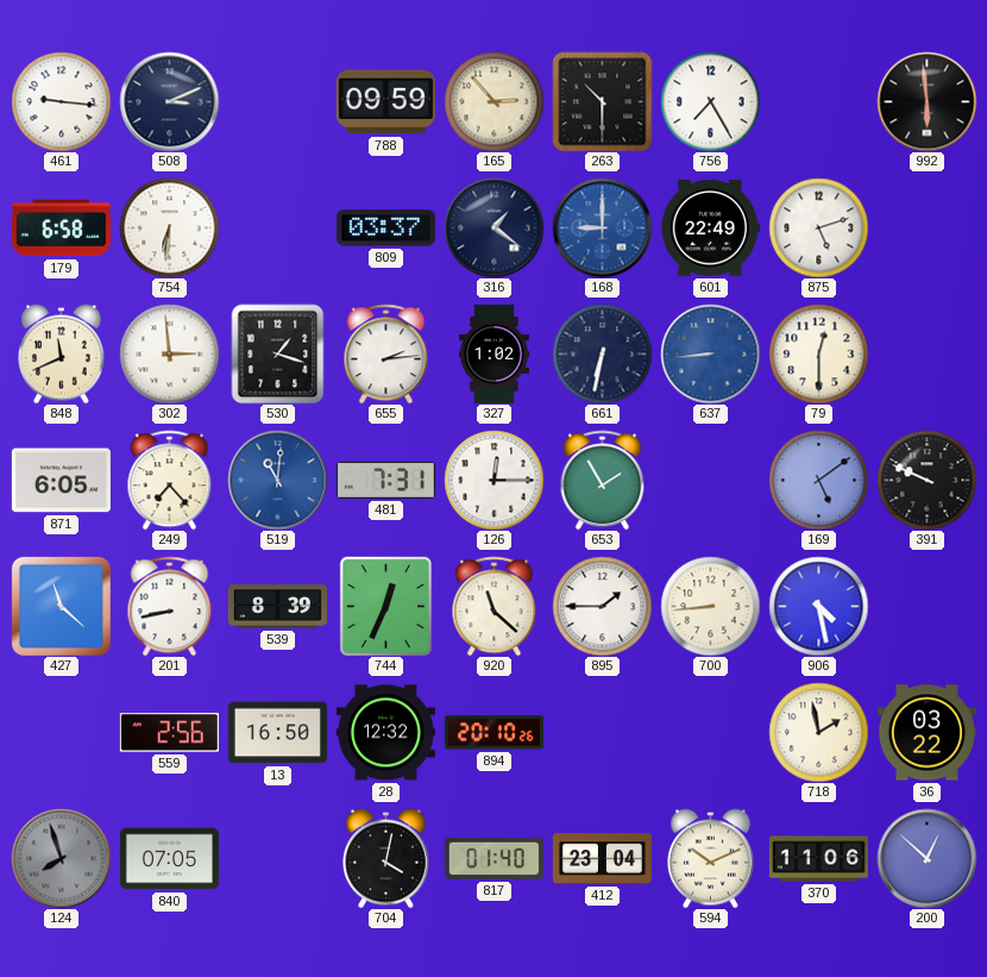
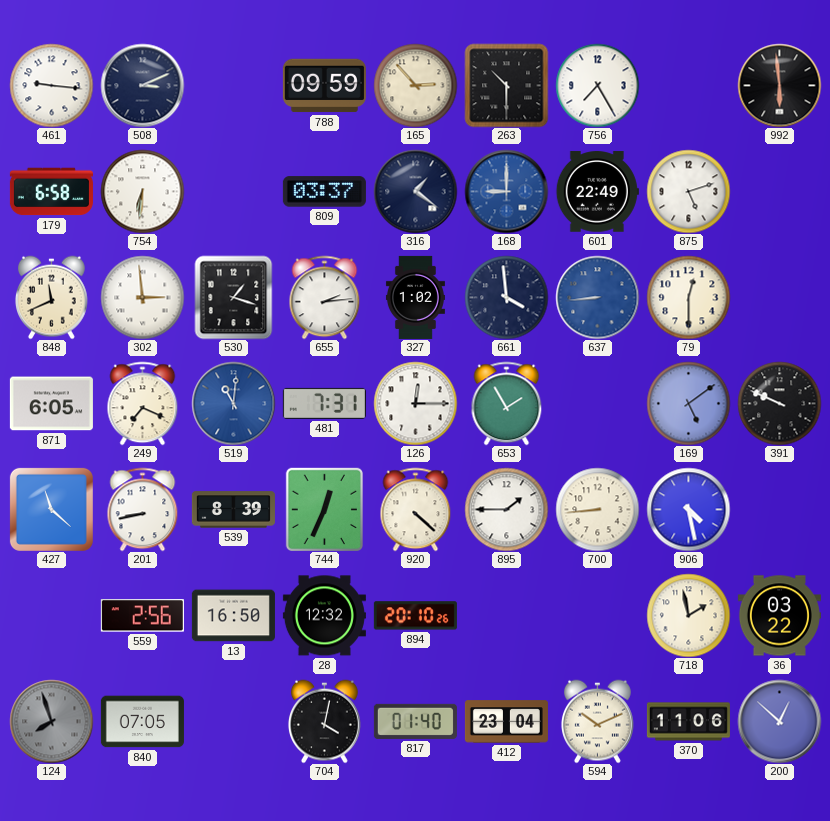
661: 6:32 -> 3:59
249: 7:23 -> 7:19
920: 11:22 -> 4:22
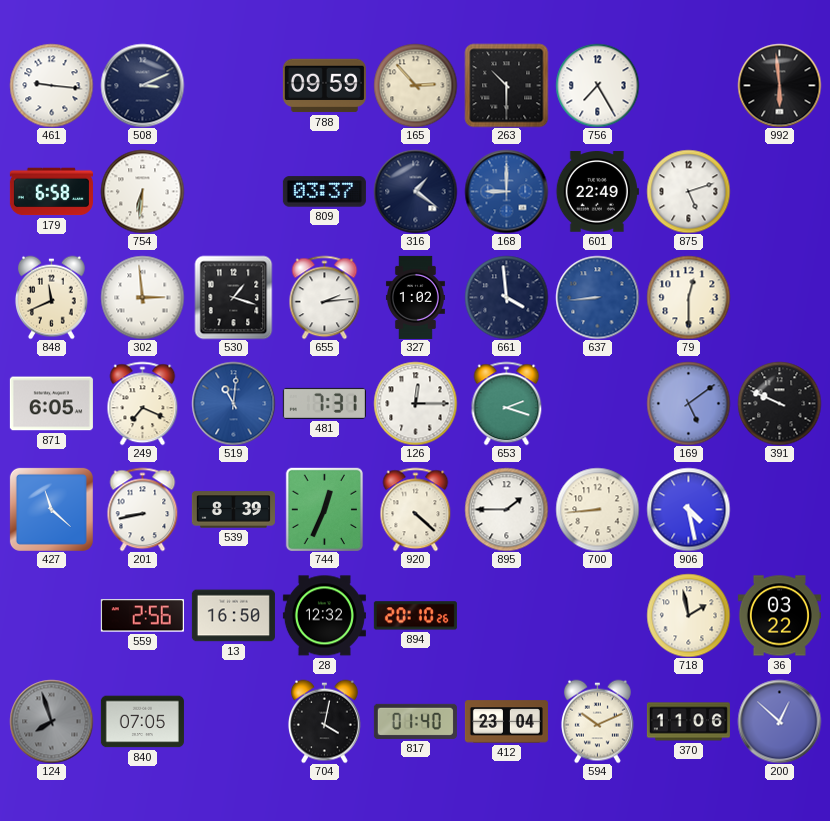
653: 1:55 -> 2:18
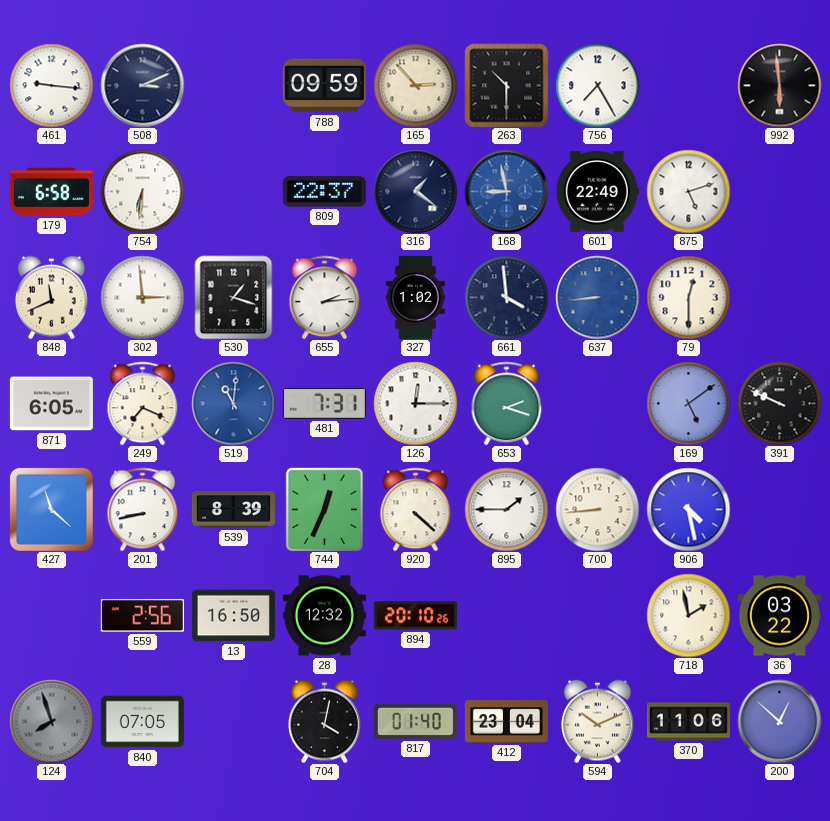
809: 03:37 -> 22:37
168: 9:00 -> 8:58
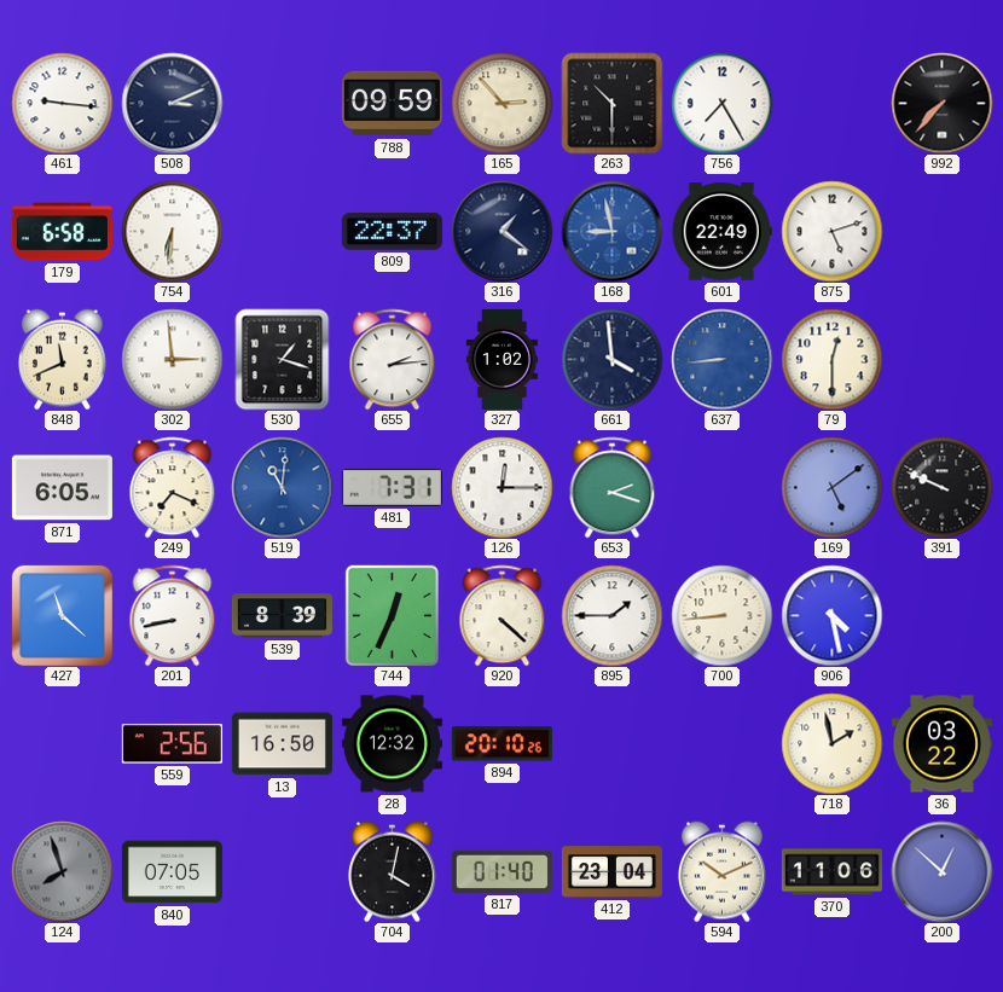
992: 5:59 -> 7:37
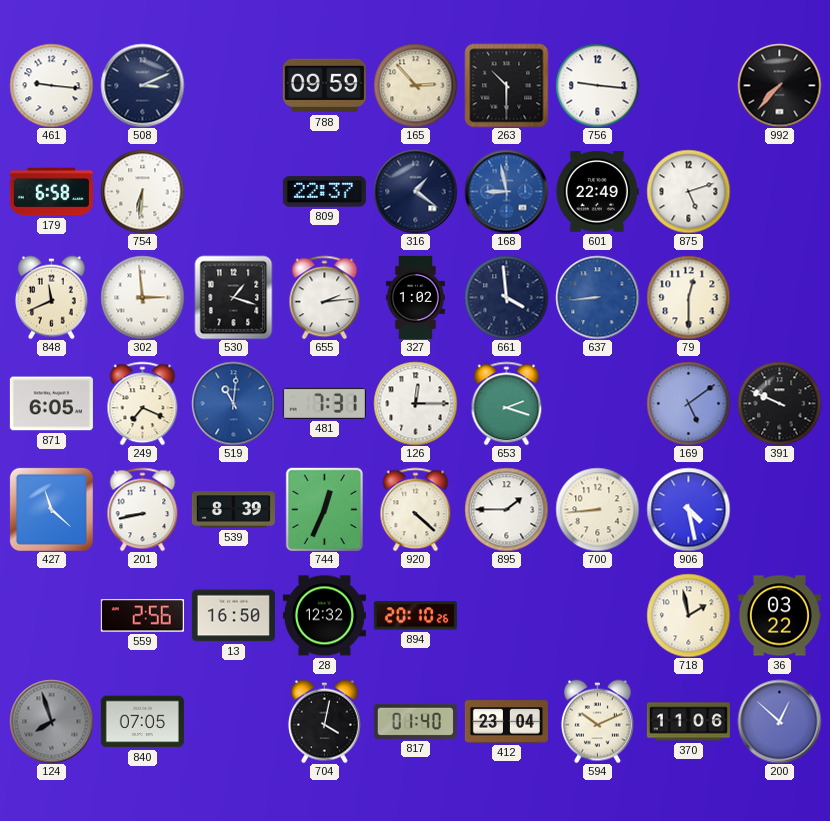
756: 7:25 -> 9:16
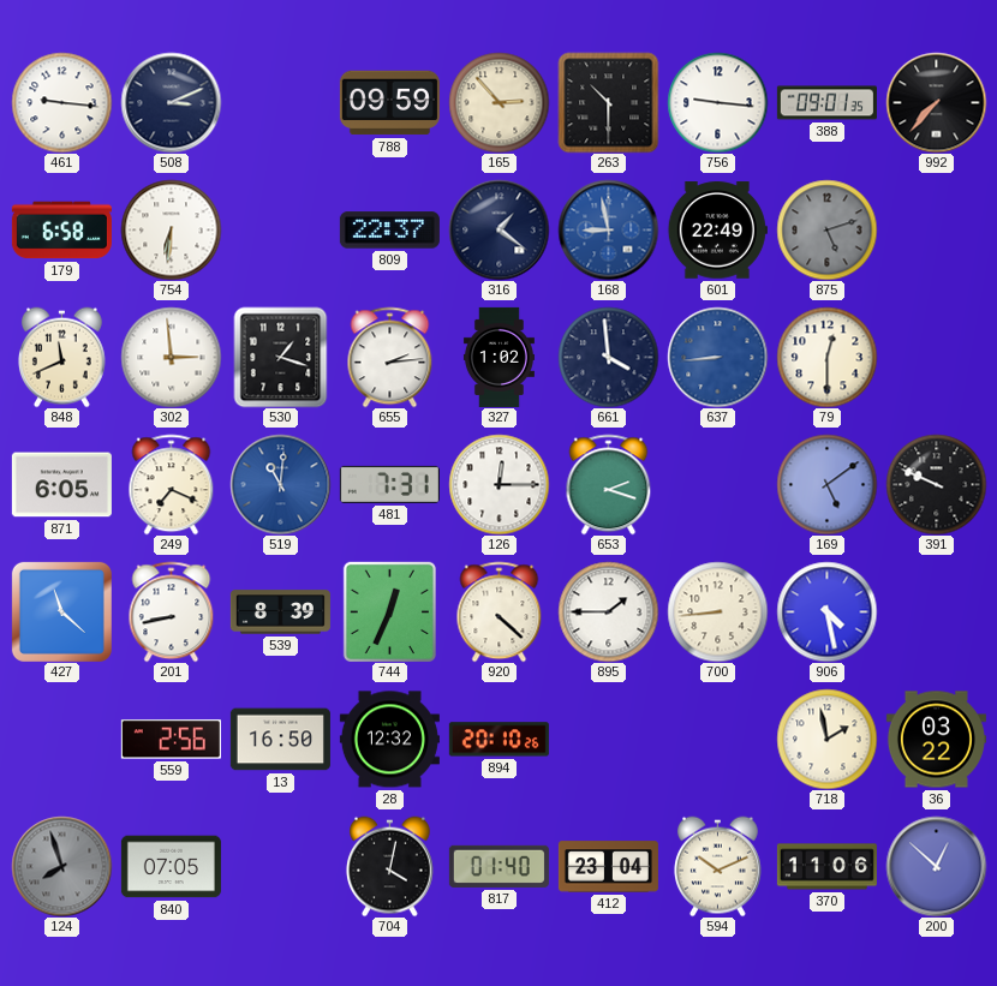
388: none -> 09:01
875 dial: white -> grey
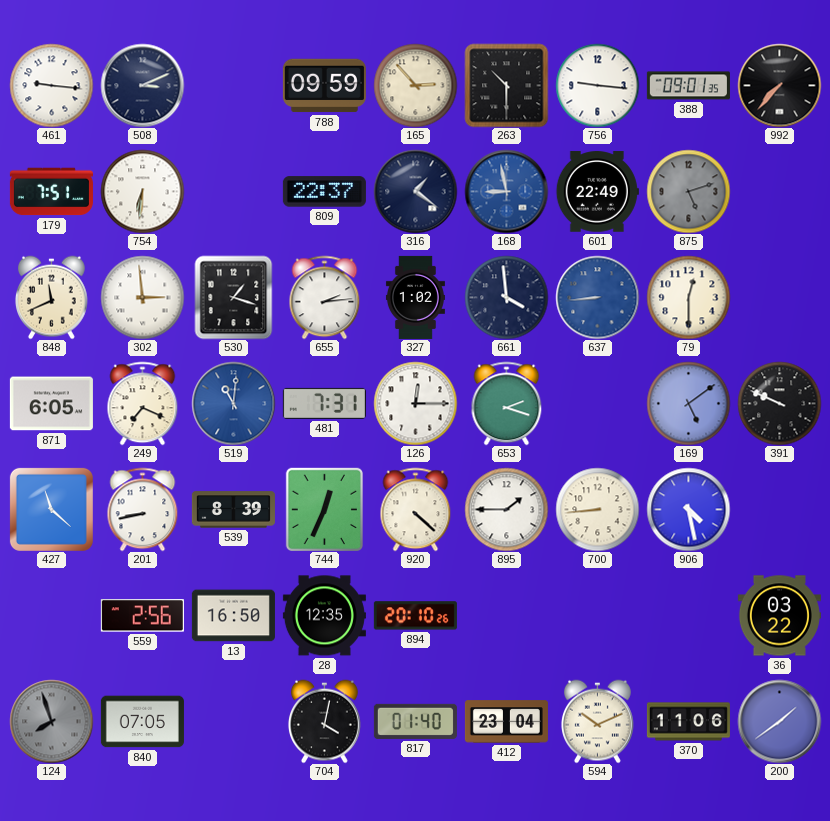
179: 6:58 -> 7:51
28: 12:32 -> 12:35
718: 1:58 -> none
200: 12:52 -> 1:39
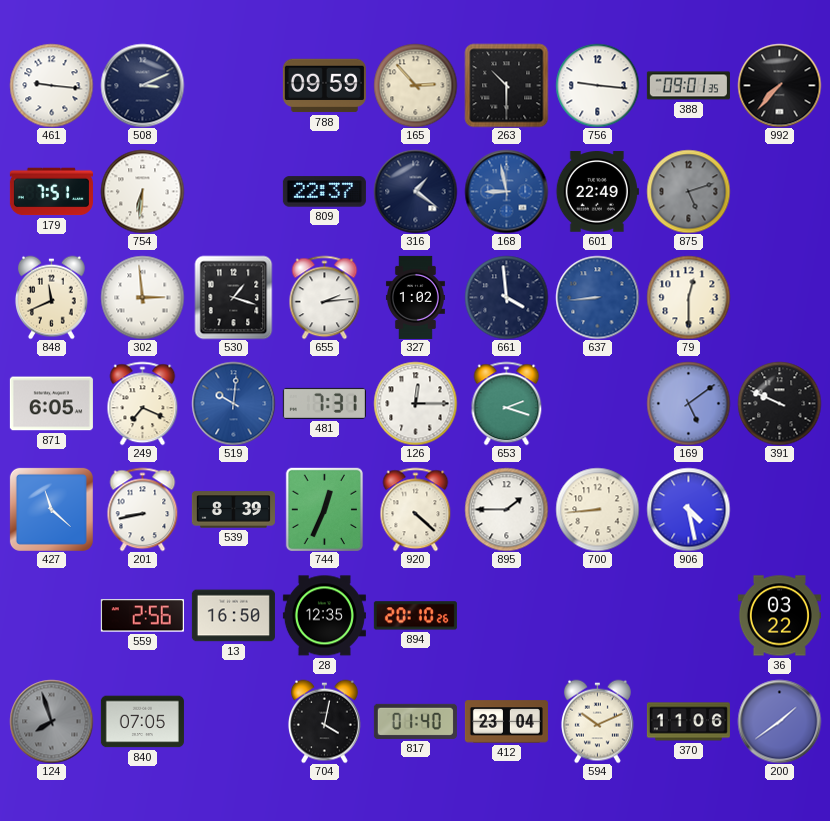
519: 11:01 -> 10:01
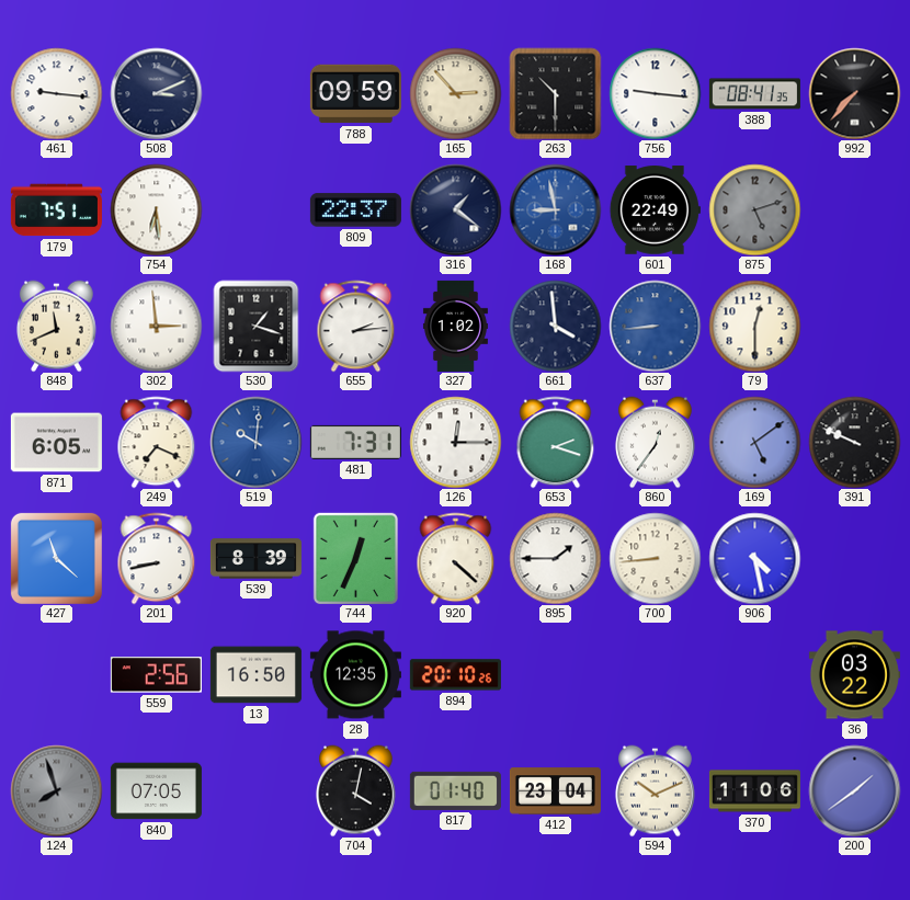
388: 09:01 -> 08:41
754: 6:31 -> 6:29
860: none -> 12:36
